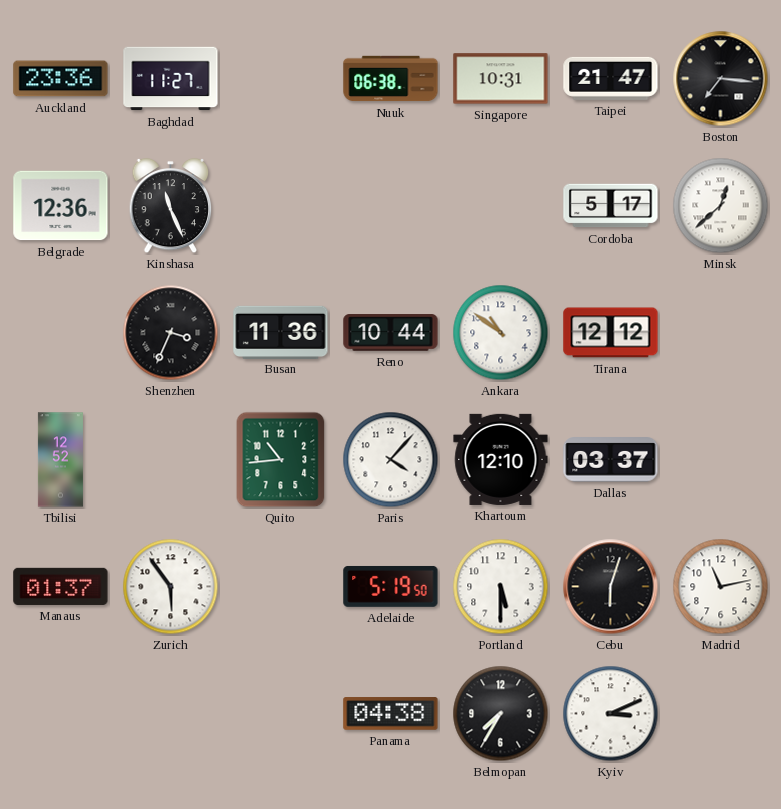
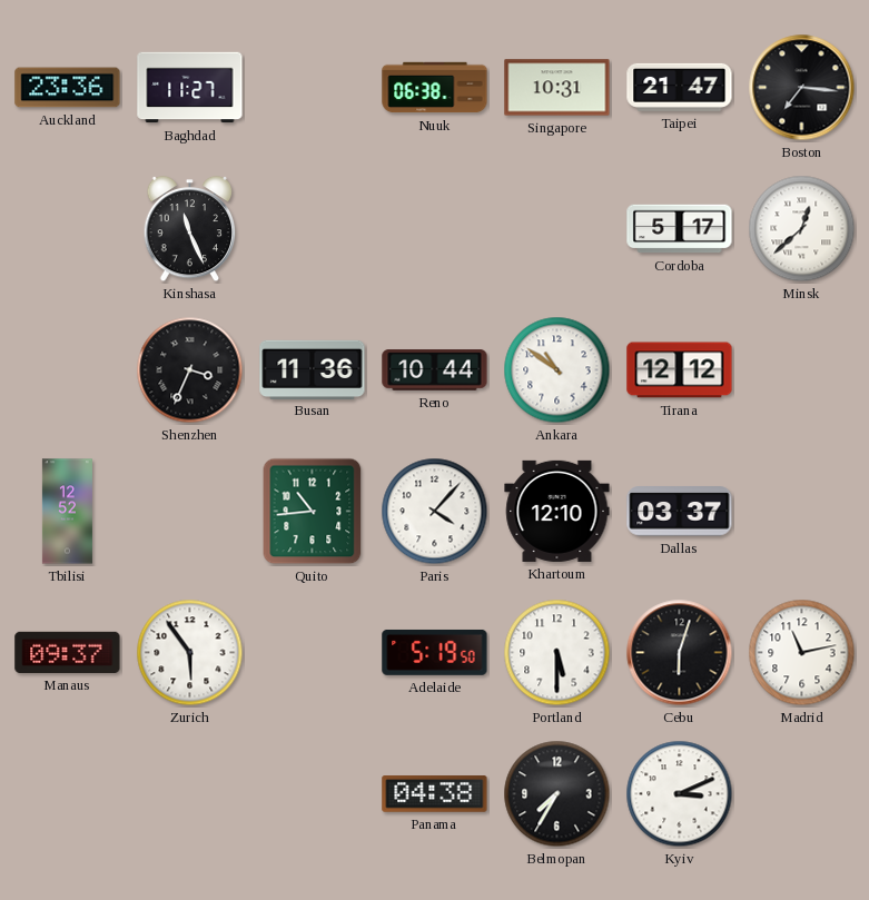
Belgrade: 12:36 -> none
Manaus: 01:37 -> 09:37
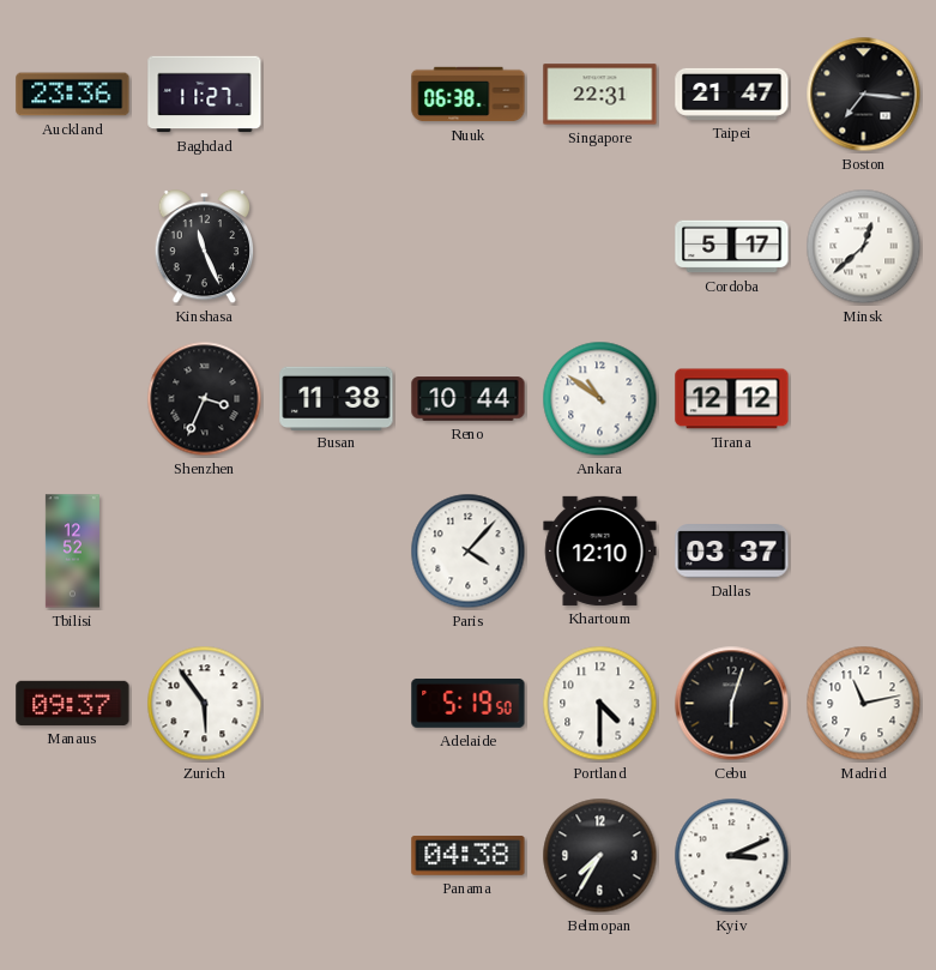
Singapore: 10:31 -> 22:31
Busan: 11:36 -> 11:38
Quito: 10:44 -> none
Portland: 5:30 -> 4:30
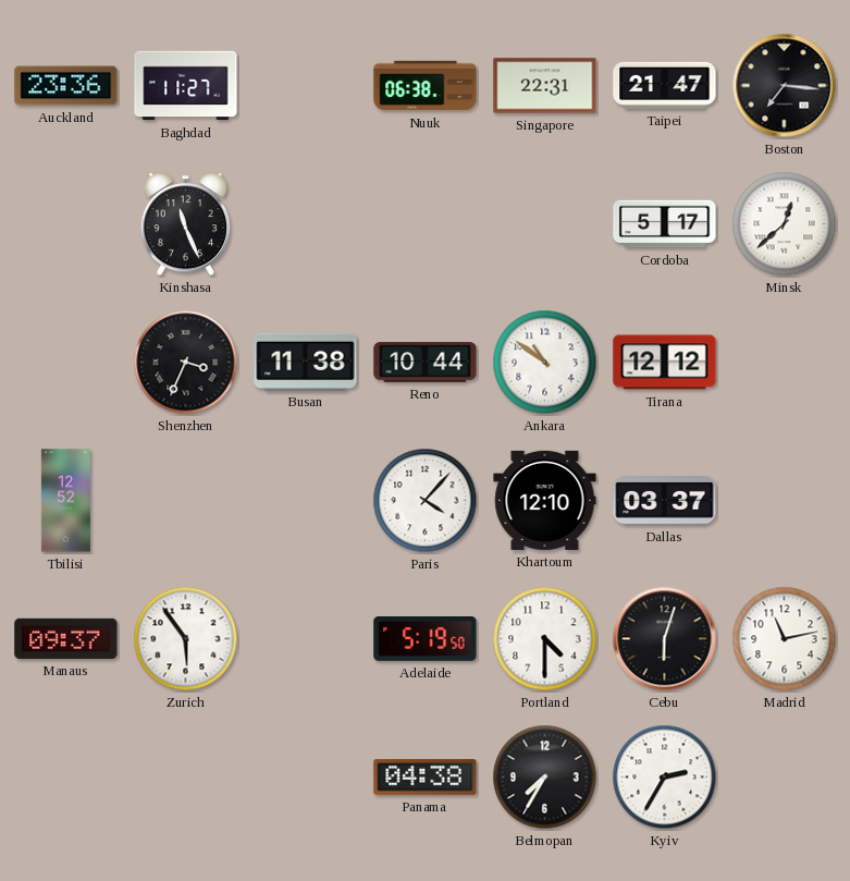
Kyiv: 3:11 -> 2:35
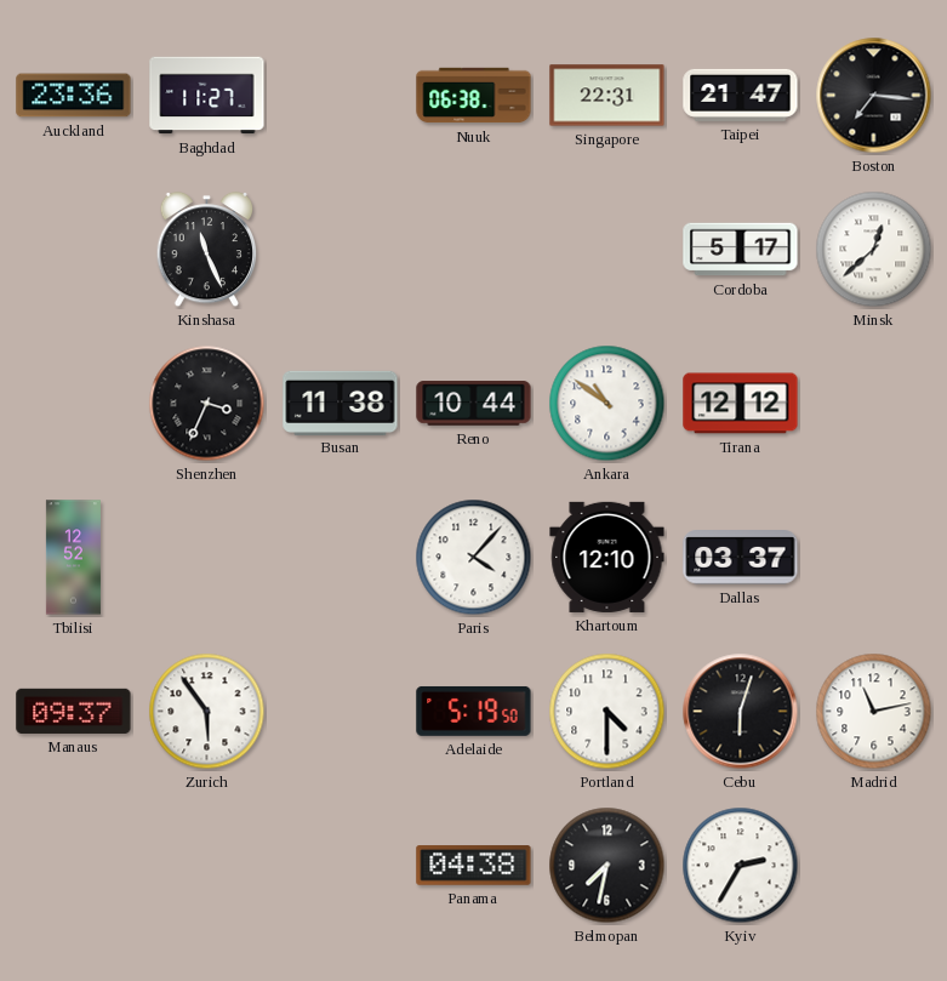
Belmopan: 7:35 -> 7:32
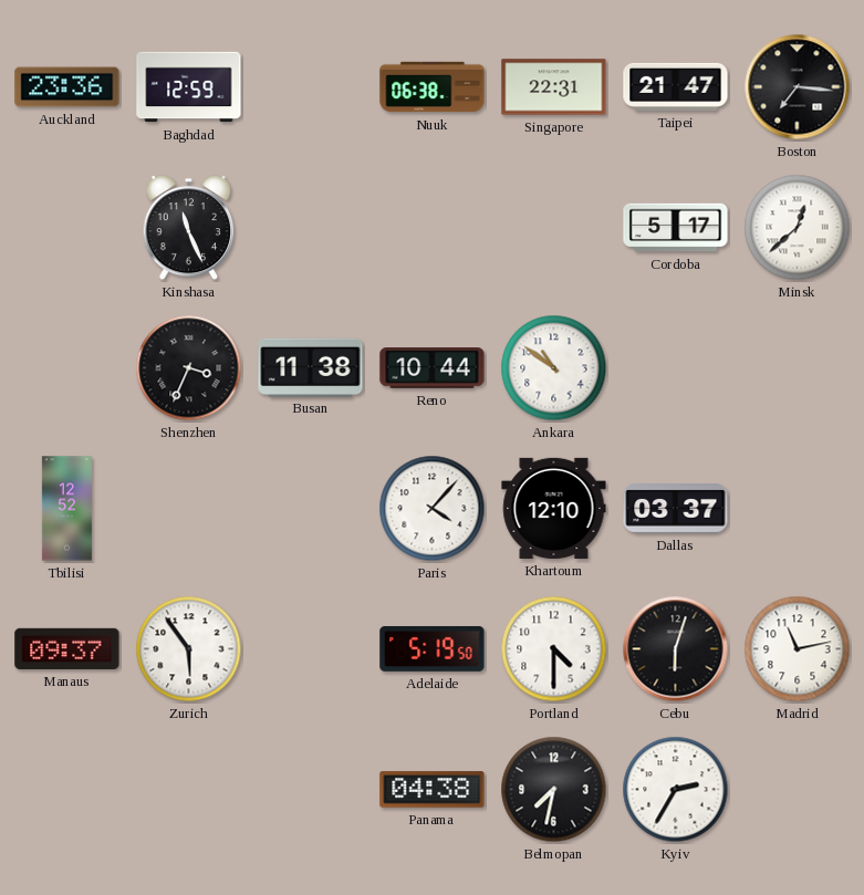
Baghdad: 11:27 -> 12:59
Tirana: 12:12 -> none
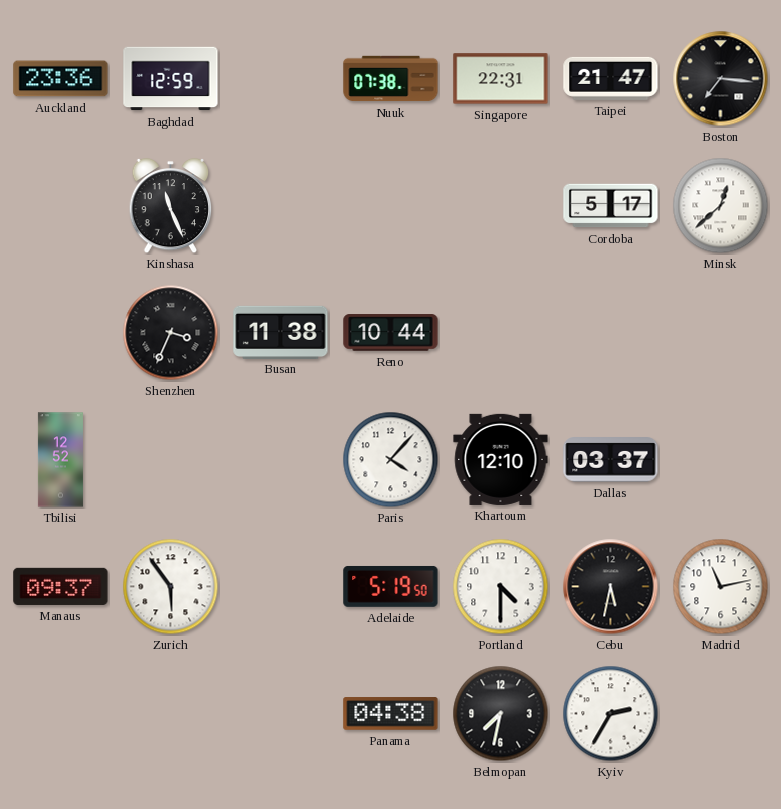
Nuuk: 06:38 -> 07:38
Ankara: 10:51 -> none
Cebu: 6:03 -> 5:32
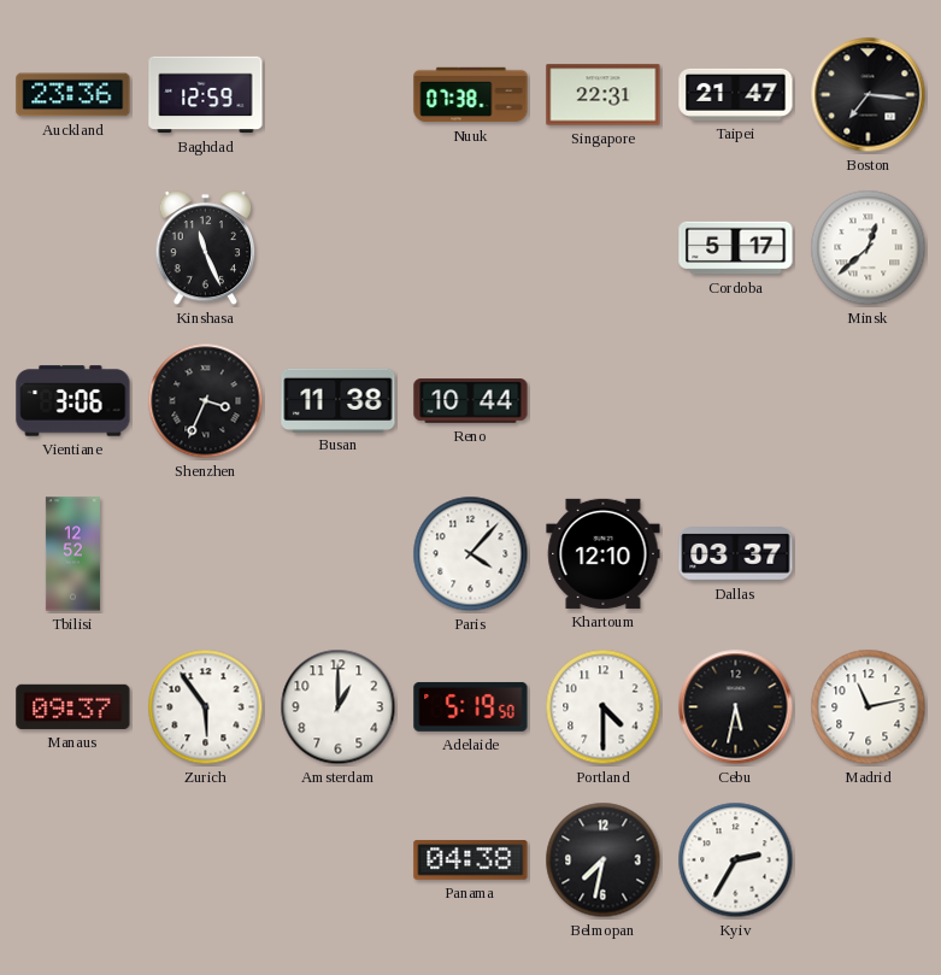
Vientiane: none -> 3:06
Amsterdam: none -> 1:00
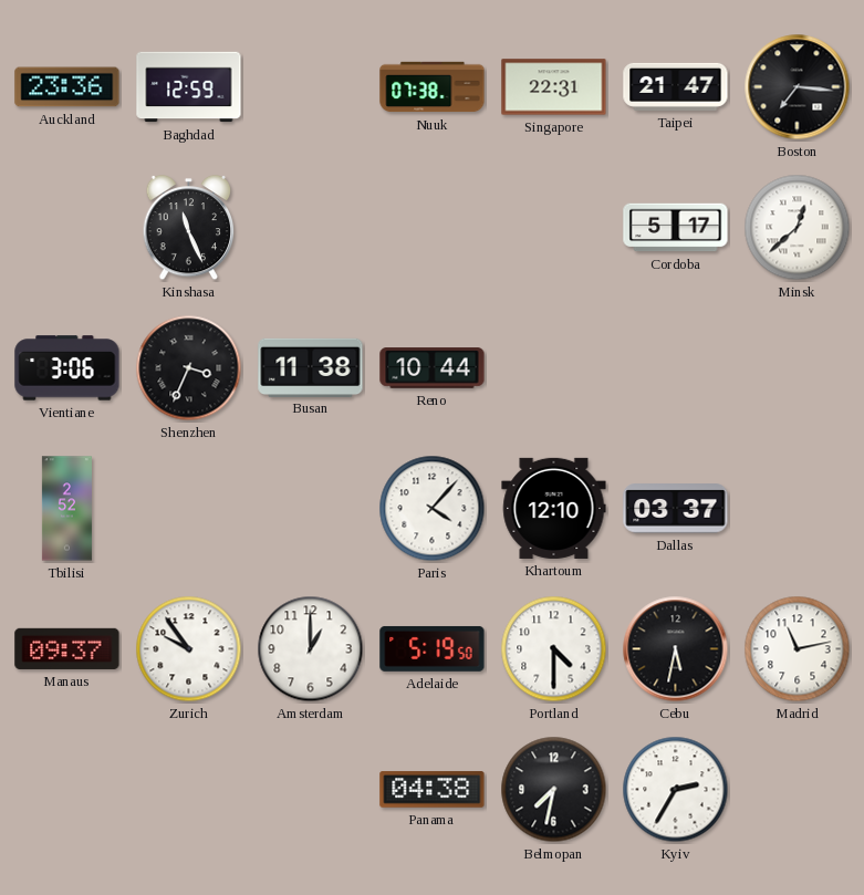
Tbilisi: 12:52 -> 2:52
Zurich: 5:54 -> 9:54
